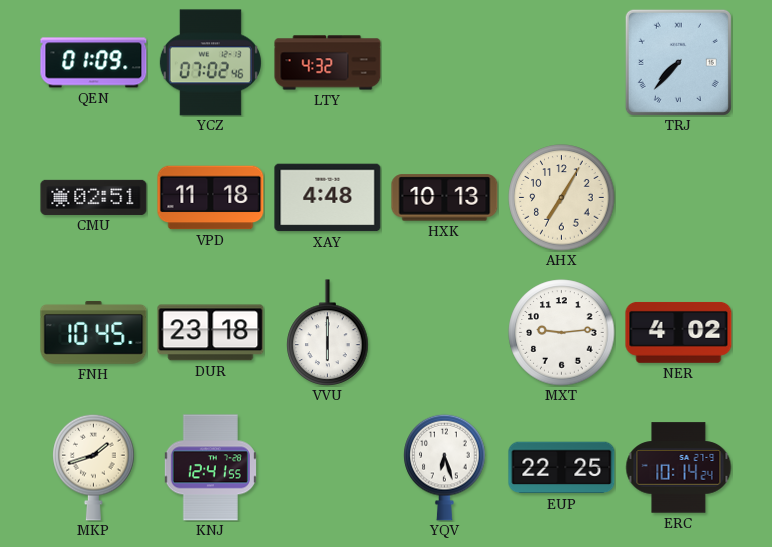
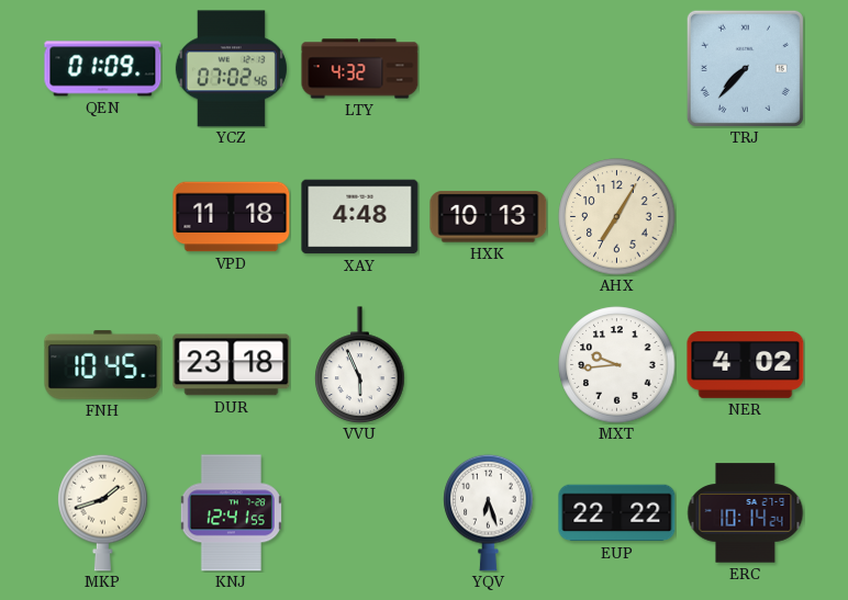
CMU: 02:51 -> none
VVU: 6:00 -> 5:56
MXT: 9:14 -> 9:44
EUP: 22:25 -> 22:22
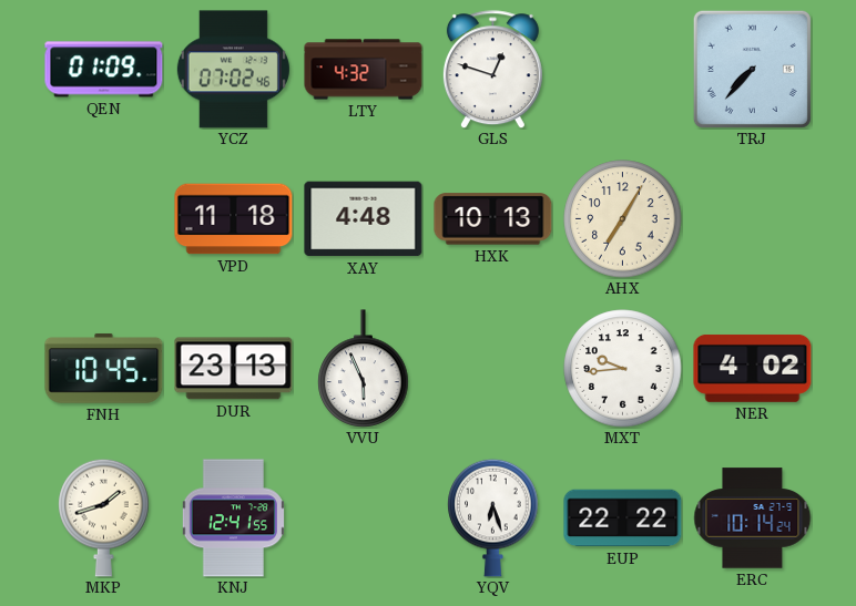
GLS: none -> 12:48
DUR: 23:18 -> 23:13
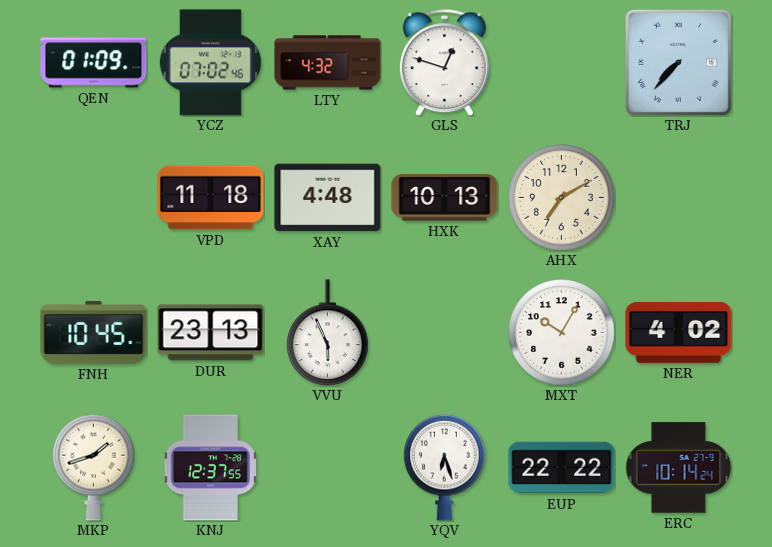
AHX: 7:05 -> 7:10
MXT: 9:44 -> 10:05
KNJ: 12:41 -> 12:37
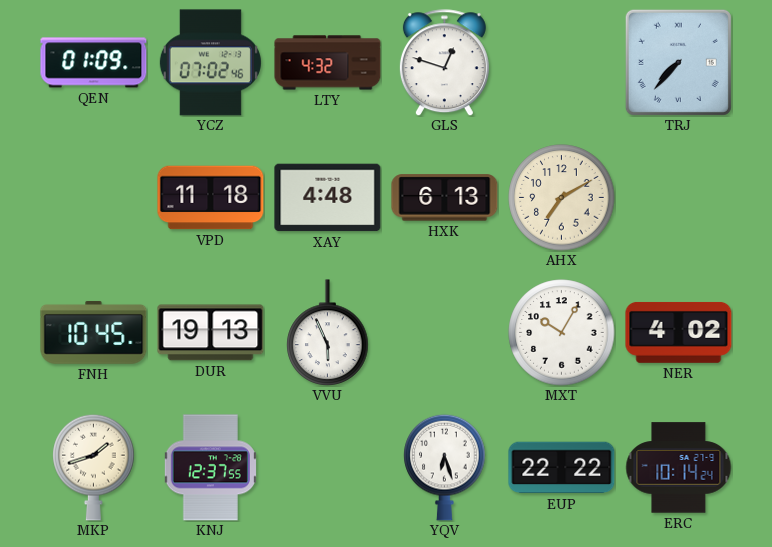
HXK: 10:13 -> 6:13
DUR: 23:13 -> 19:13
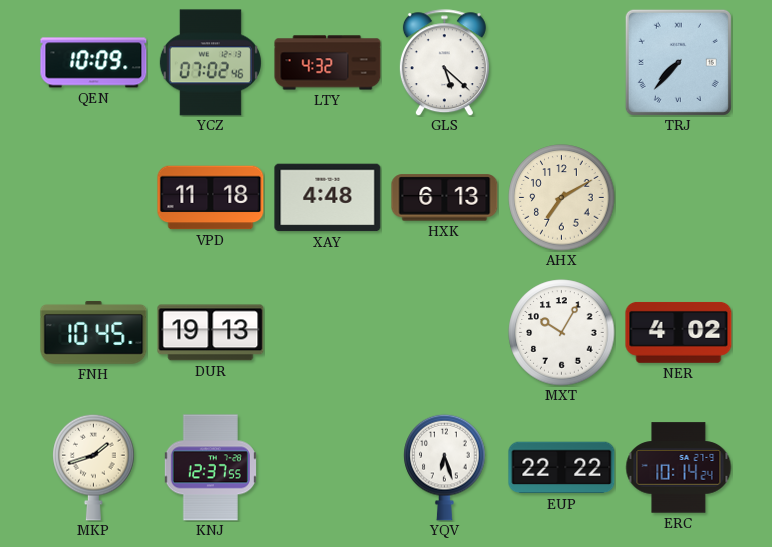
QEN: 01:09 -> 10:09
GLS: 12:48 -> 5:22
VVU: 5:56 -> none
